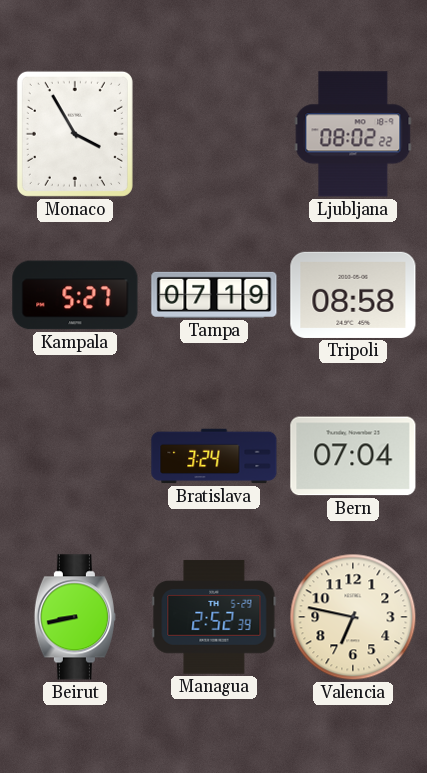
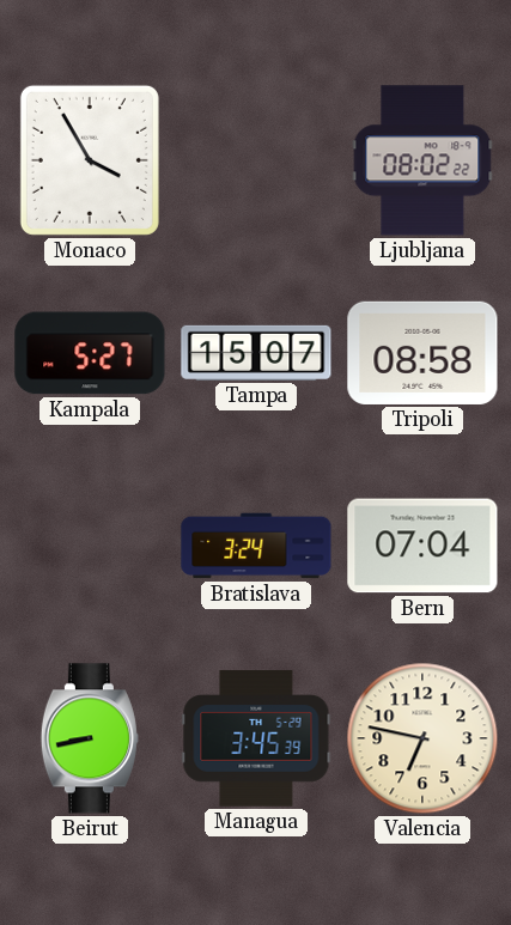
Tampa: 07:19 -> 15:07
Managua: 2:52 -> 3:45
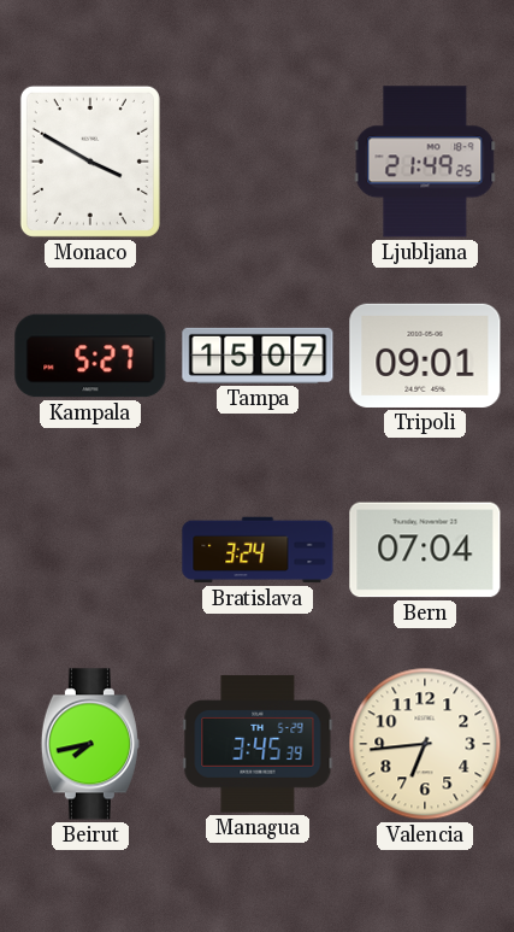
Monaco: 3:55 -> 3:50
Ljubljana: 08:02 -> 21:49
Tripoli: 08:58 -> 09:01
Beirut: 8:43 -> 7:43
Valencia: 6:47 -> 6:44
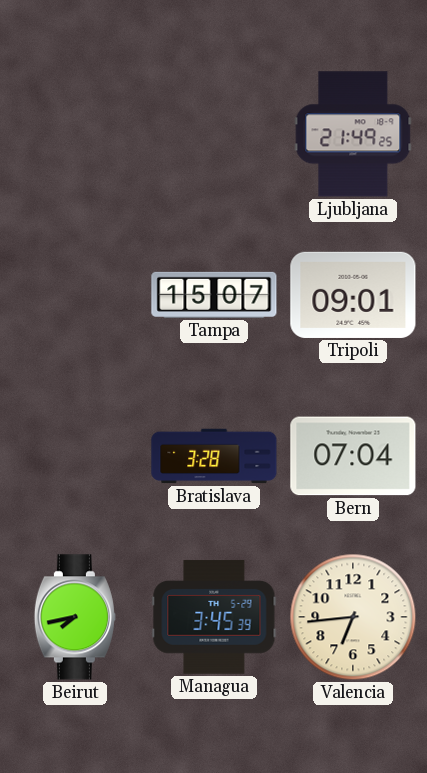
Monaco: 3:50 -> none
Kampala: 5:27 -> none
Bratislava: 3:24 -> 3:28
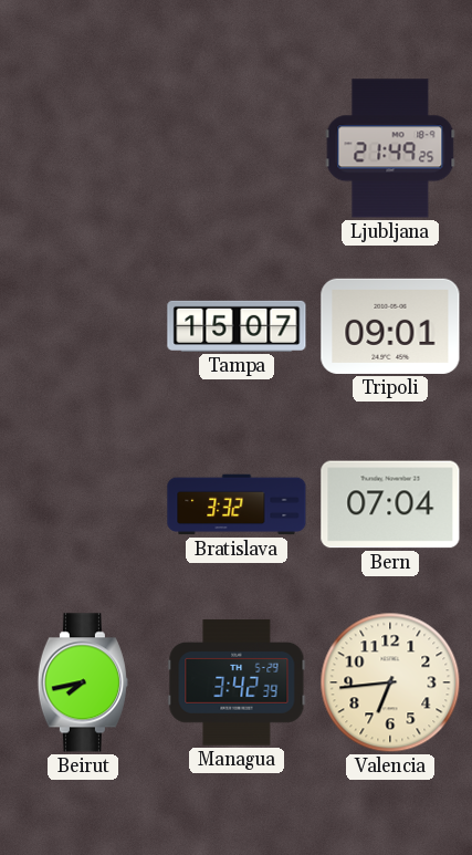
Bratislava: 3:28 -> 3:32
Managua: 3:45 -> 3:42
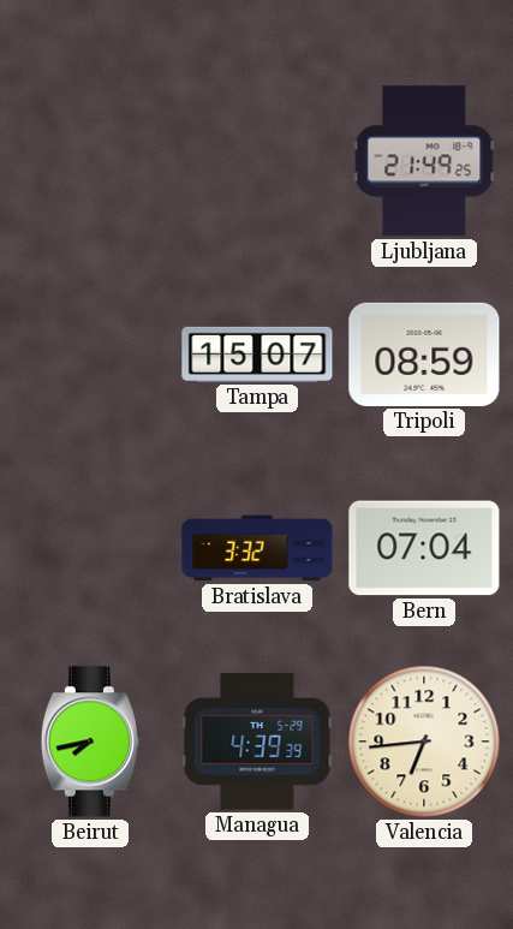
Tripoli: 09:01 -> 08:59
Managua: 3:42 -> 4:39
